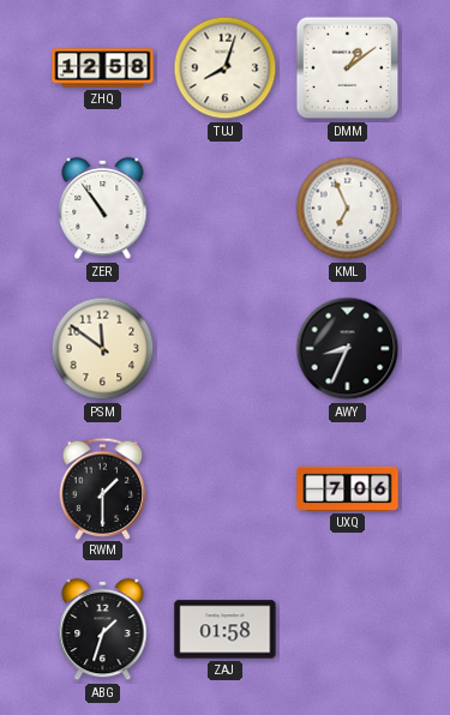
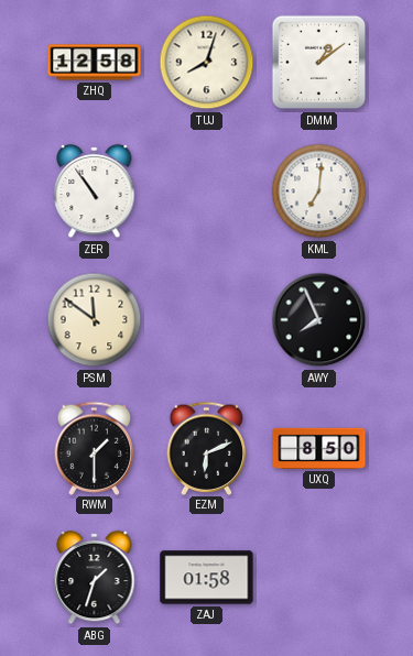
KML: 6:56 -> 7:01
AWY: 8:34 -> 7:56
EZM: none -> 6:11
UXQ: 7:06 -> 8:50
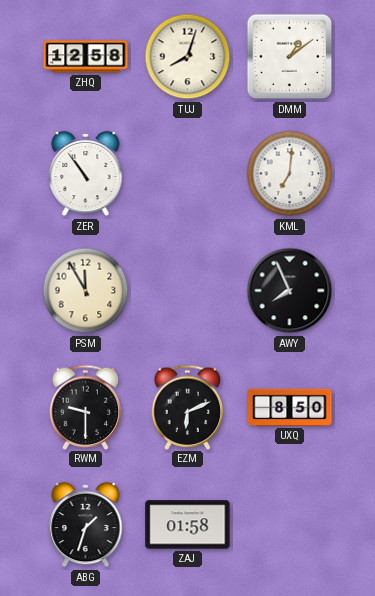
PSM: 11:51 -> 11:55
RWM: 1:30 -> 9:30
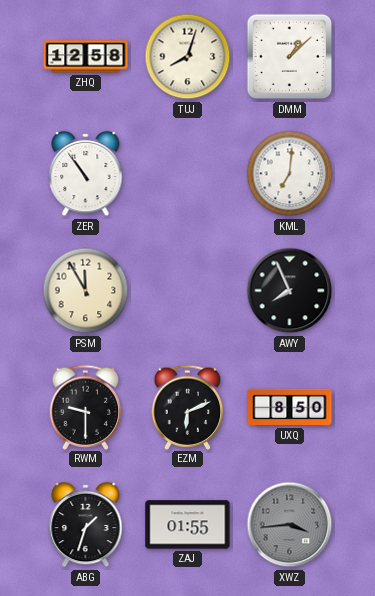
DMM: 1:09 -> 1:08
ZAJ: 01:58 -> 01:55
XWZ: none -> 3:44
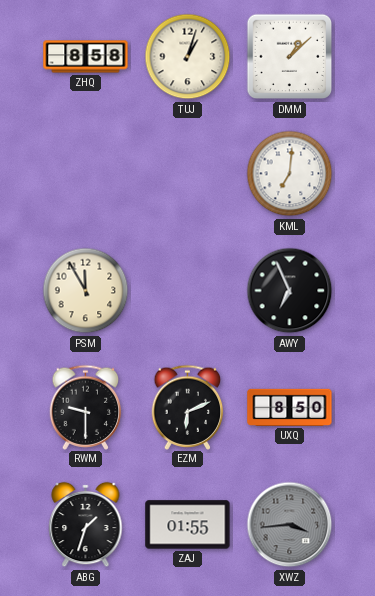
ZHQ: 12:58 -> 8:58
TUJ: 8:03 -> 1:03
ZER: 10:54 -> none
AWY: 7:56 -> 6:56
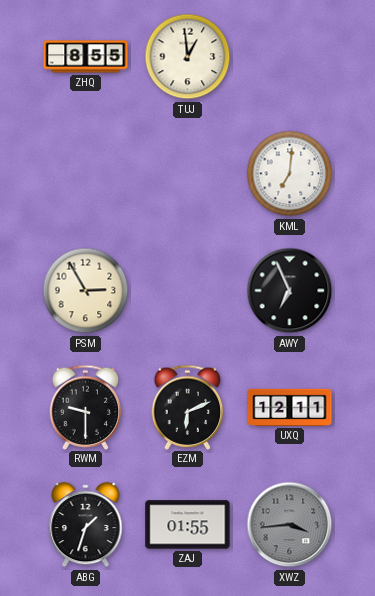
ZHQ: 8:58 -> 8:55
TUJ: 1:03 -> 12:59
DMM: 1:08 -> none
PSM: 11:55 -> 2:55
UXQ: 8:50 -> 12:11
